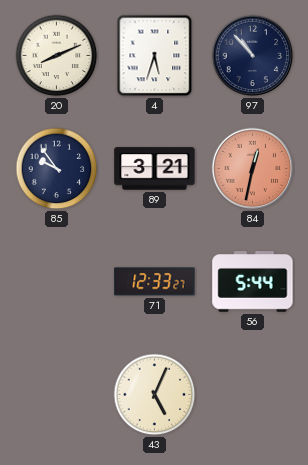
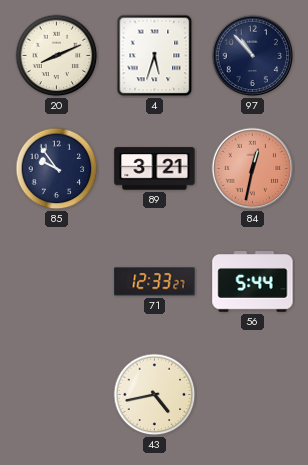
43: 5:04 -> 4:43
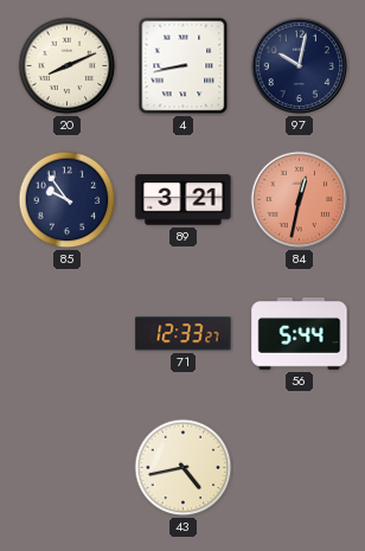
4: 5:33 -> 8:43
97: 10:53 -> 10:02
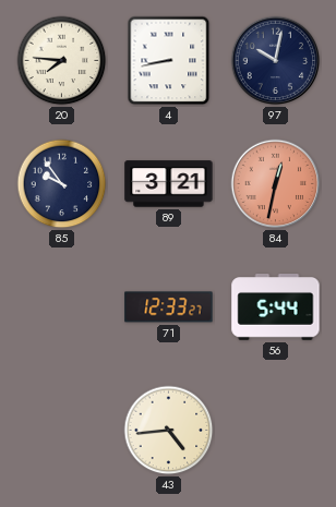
20: 8:11 -> 7:46
43: 4:43 -> 4:44
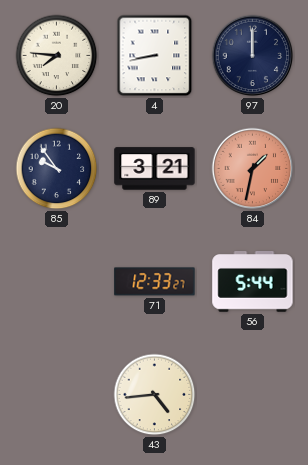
97: 10:02 -> 12:00
84: 12:32 -> 1:32
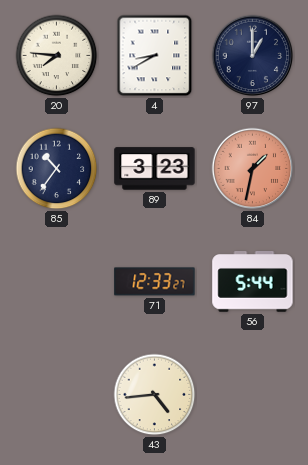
4: 8:43 -> 8:40
97: 12:00 -> 1:00
85: 9:54 -> 10:36
89: 3:21 -> 3:23
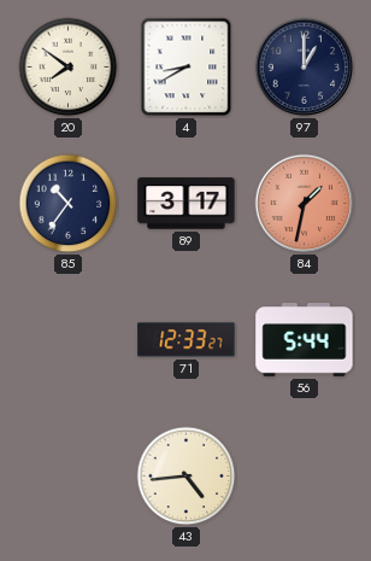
20: 7:46 -> 7:51
89: 3:23 -> 3:17
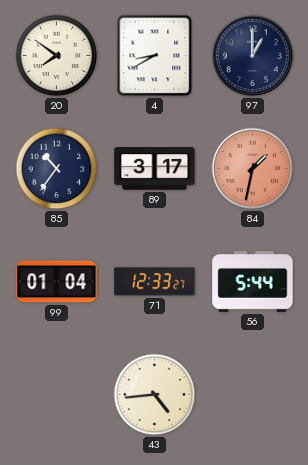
99: none -> 01:04
